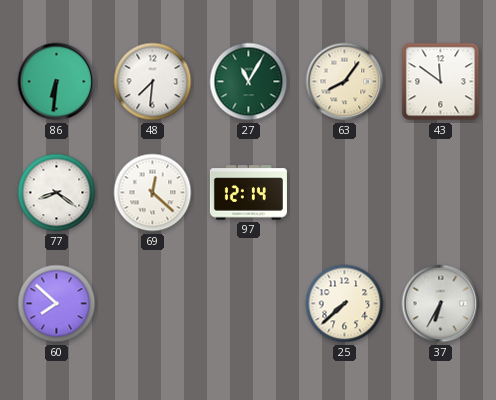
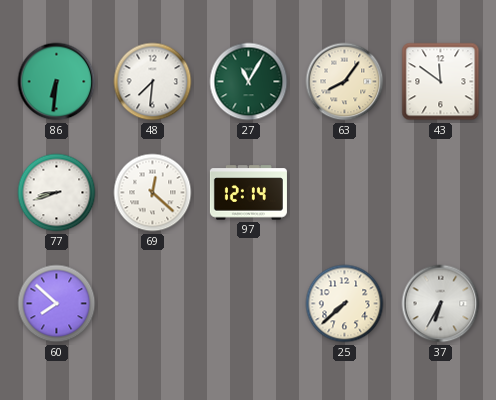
77: 8:21 -> 8:42
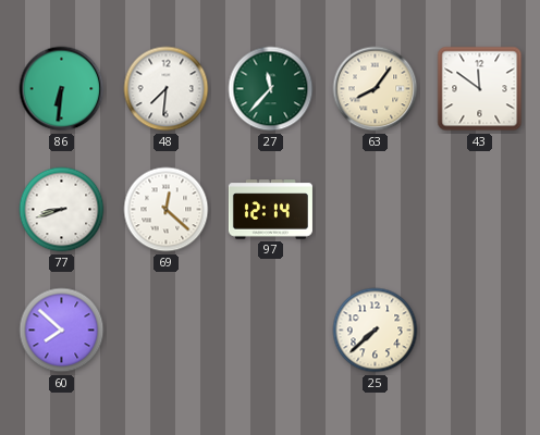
27: 11:05 -> 11:37
37: 6:35 -> none
